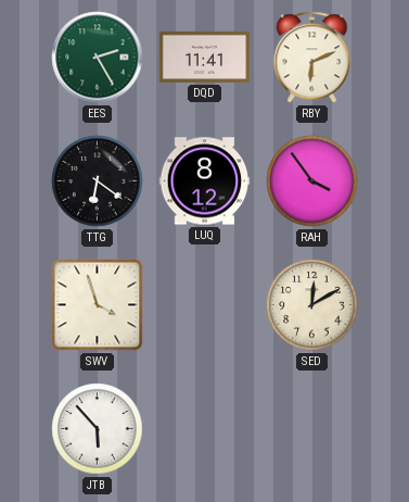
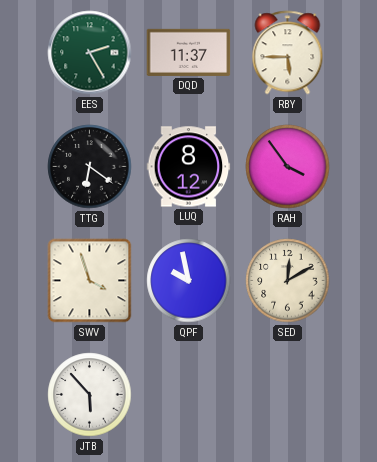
DQD: 11:41 -> 11:37
RBY: 6:11 -> 5:45
QPF: none -> 9:58
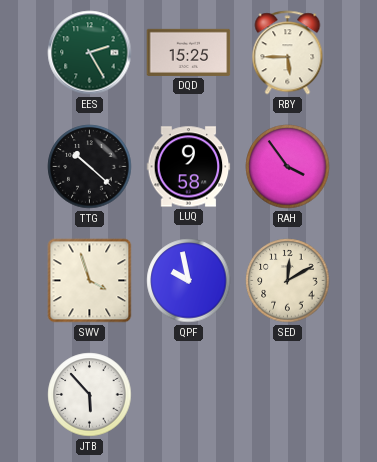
DQD: 11:37 -> 15:25
TTG: 6:21 -> 10:22
LUQ: 8:12 -> 9:58
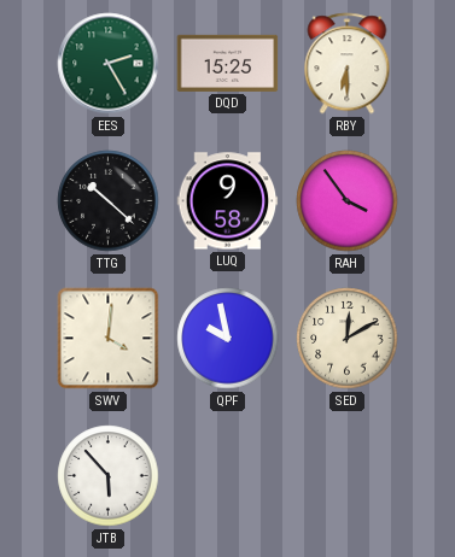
RBY: 5:45 -> 6:30
SWV: 3:57 -> 4:01
